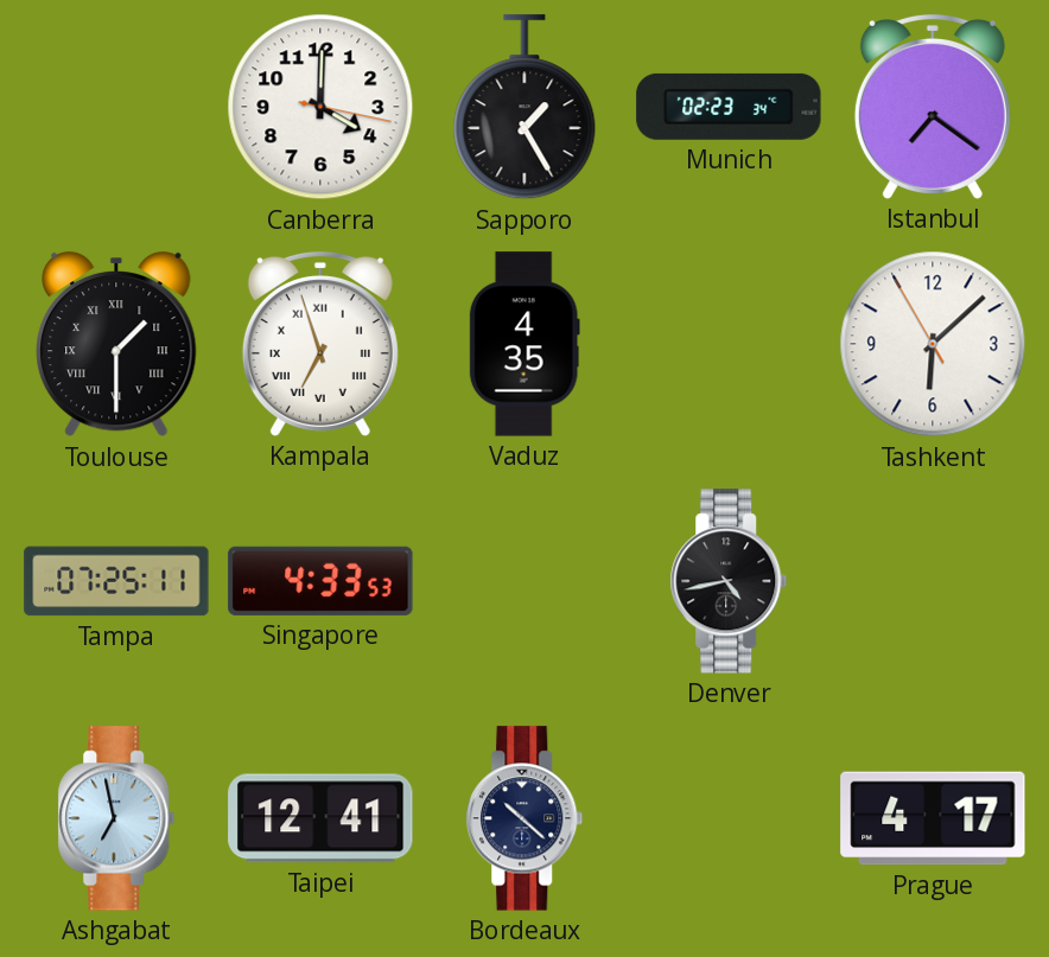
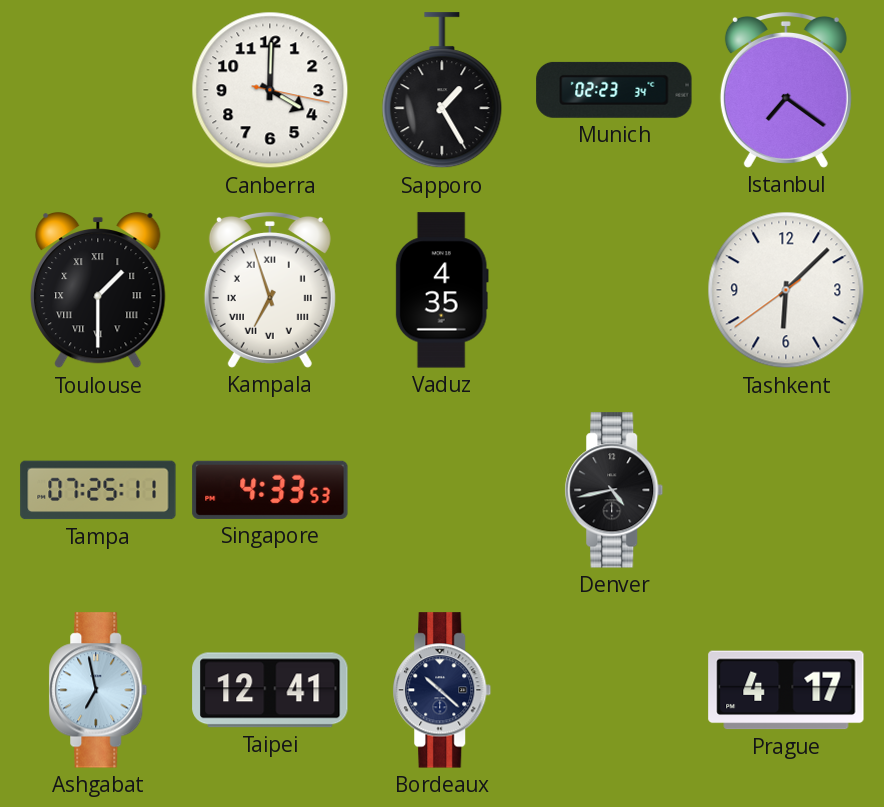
Tashkent: 6:07:55 -> 6:07:39
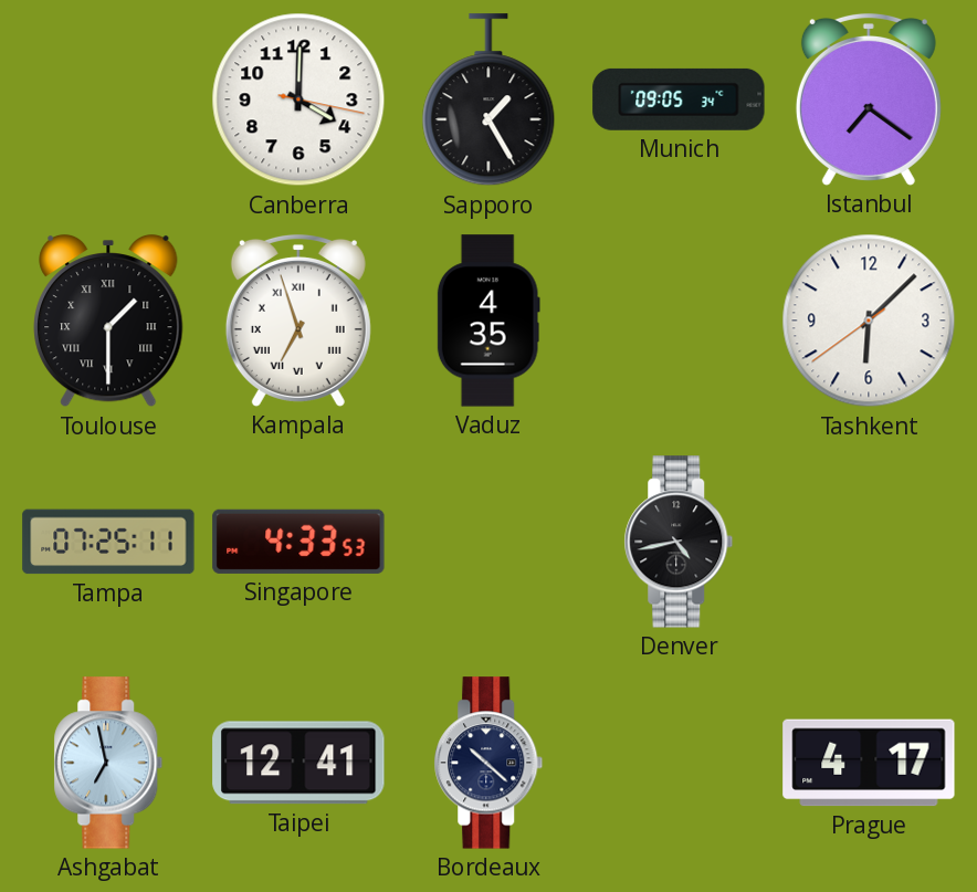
Munich: 02:23 -> 09:05
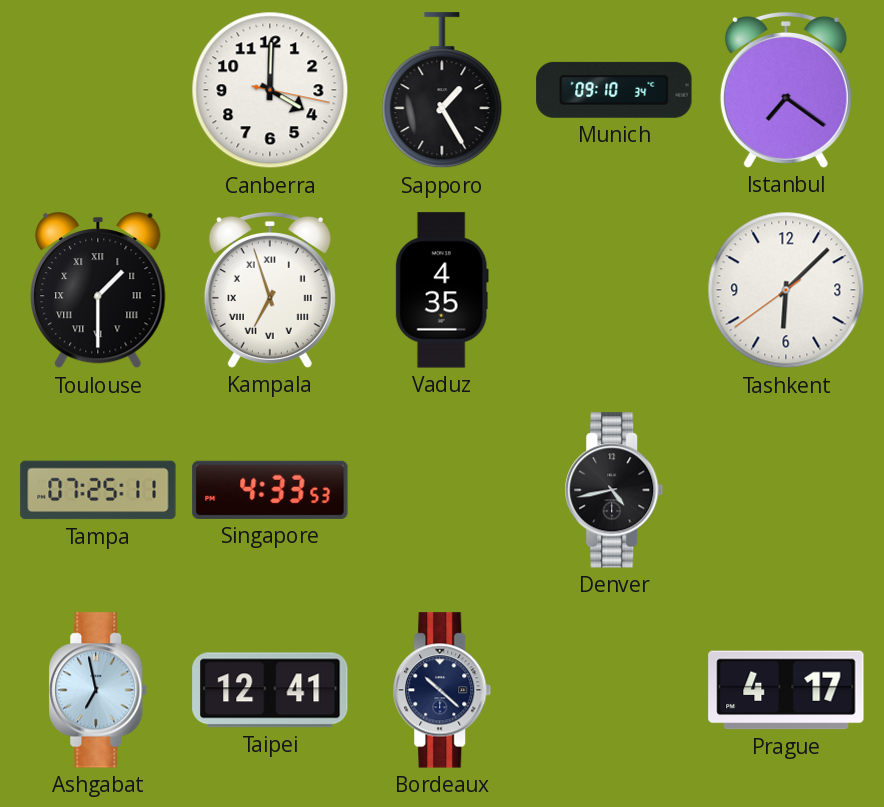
Munich: 09:05 -> 09:10
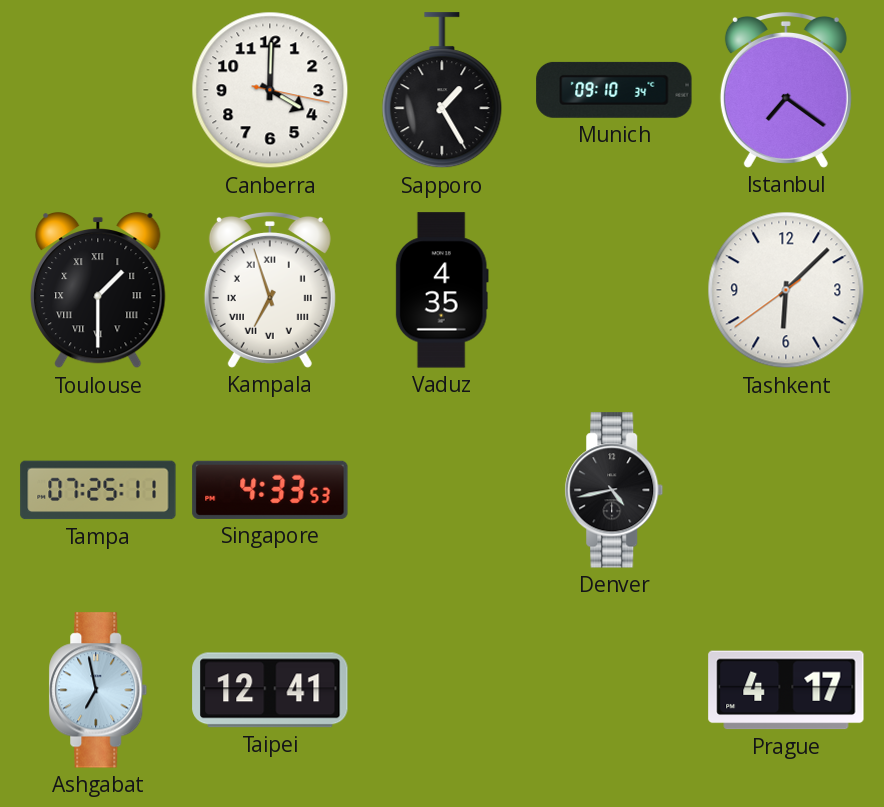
Bordeaux: 10:22 -> none
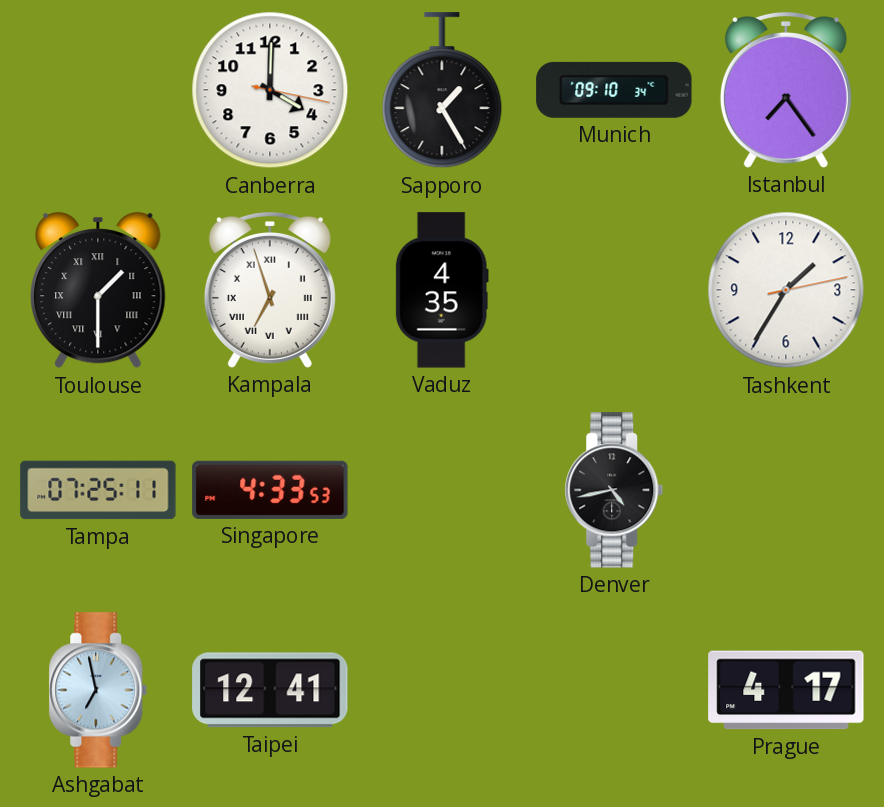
Istanbul: 7:21 -> 7:24
Tashkent: 6:07 -> 1:35
